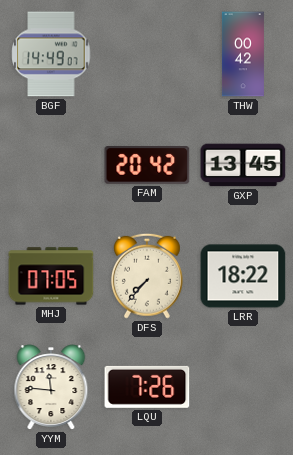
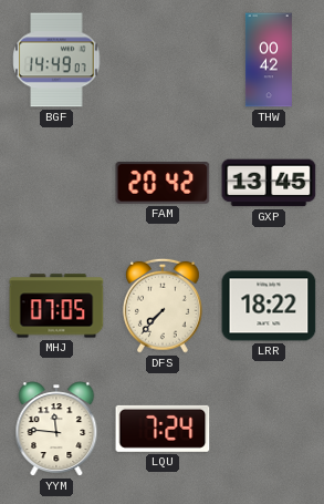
LQU: 7:26 -> 7:24
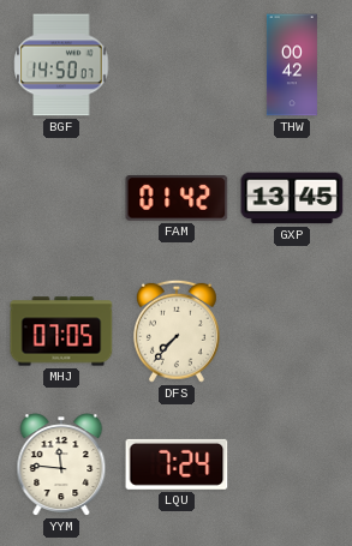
BGF: 14:49 -> 14:50
FAM: 20:42 -> 01:42
LRR: 18:22 -> none
